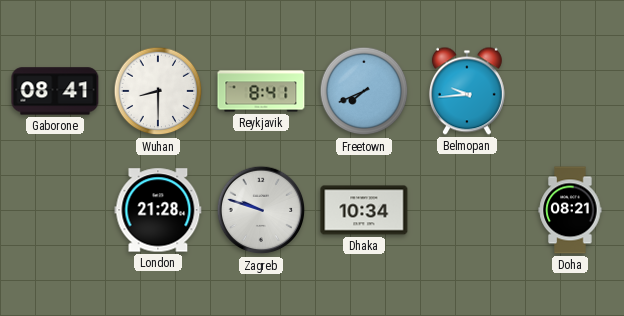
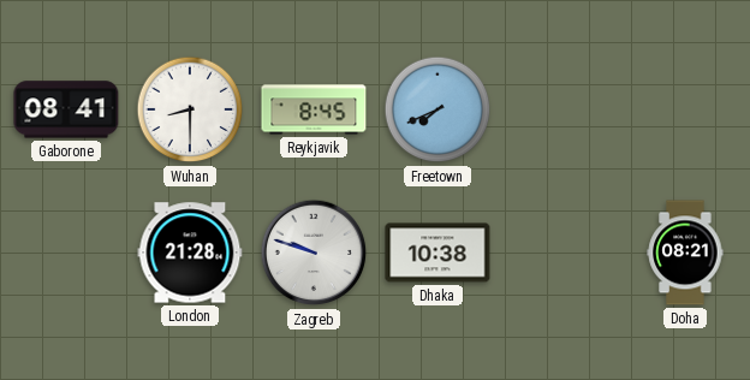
Reykjavik: 8:41 -> 8:45
Belmopan: 9:44 -> none
Dhaka: 10:34 -> 10:38
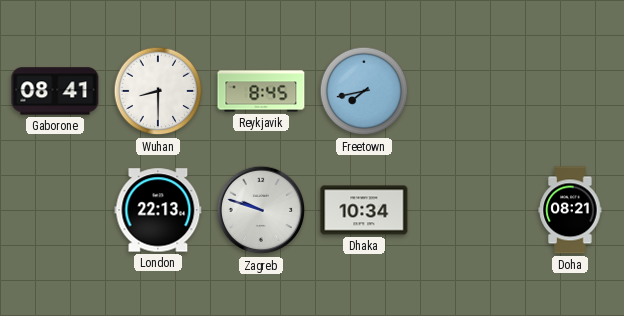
Freetown: 7:41 -> 7:43
London: 21:28 -> 22:13
Dhaka: 10:38 -> 10:34
